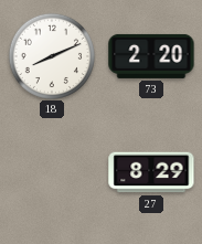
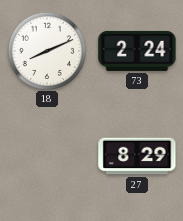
73: 2:20 -> 2:24
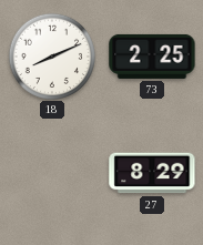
73: 2:24 -> 2:25
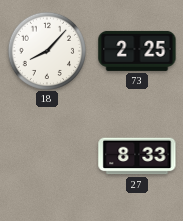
18: 8:11 -> 8:07
27: 8:29 -> 8:33
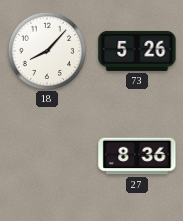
73: 2:25 -> 5:26
27: 8:33 -> 8:36
